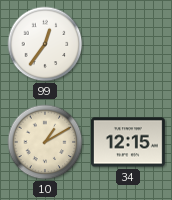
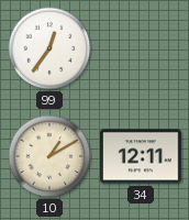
34: 12:15 -> 12:11
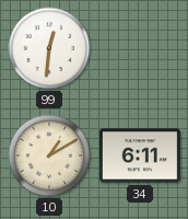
99: 12:36 -> 12:31
34: 12:11 -> 6:11
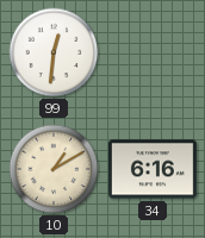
34: 6:11 -> 6:16
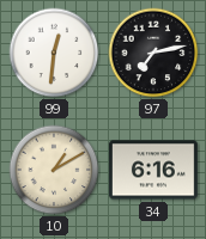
97: none -> 7:13
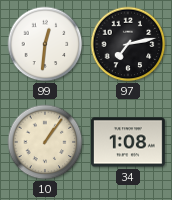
10: 1:10 -> 1:06
34: 6:16 -> 1:08
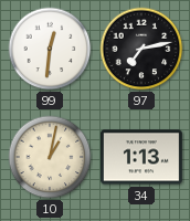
10: 1:06 -> 1:02
34: 1:08 -> 1:13
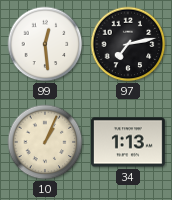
99: 12:31 -> 12:29
10: 1:02 -> 1:04
